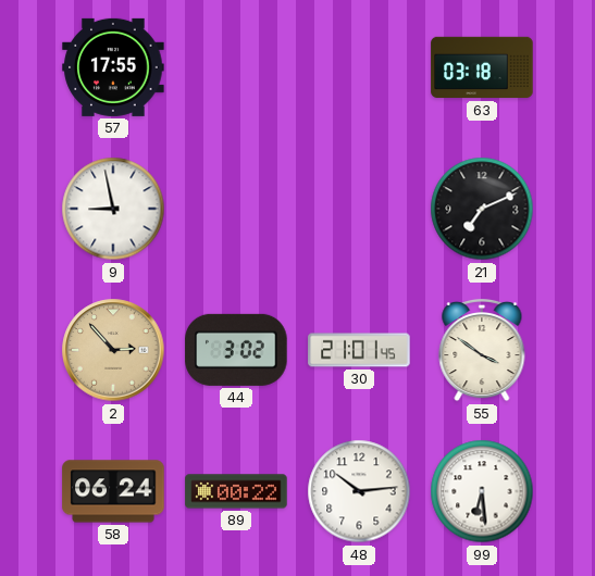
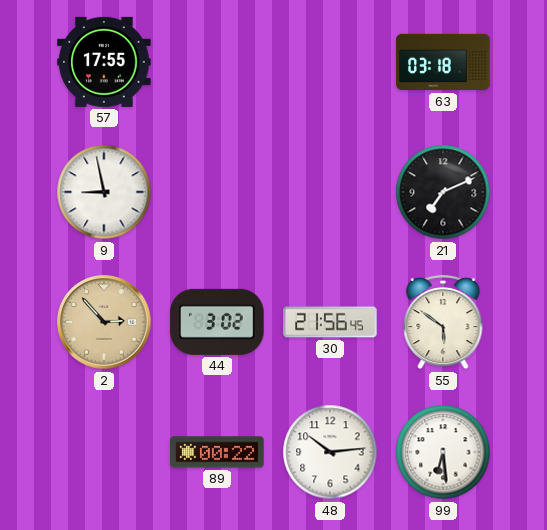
30: 21:01 -> 21:56
55: 3:51 -> 5:51
58: 06:24 -> none
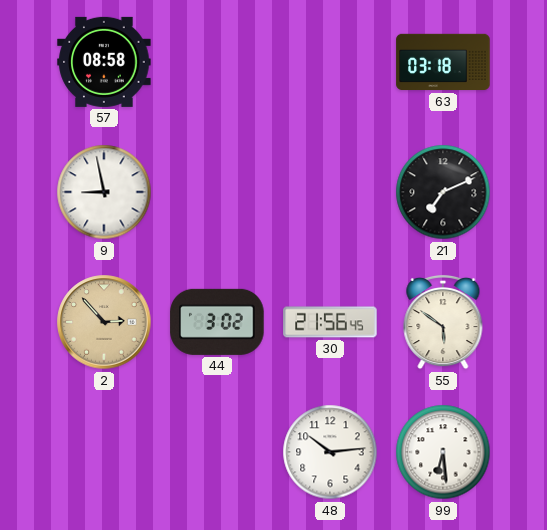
57: 17:55 -> 08:58
89: 00:22 -> none
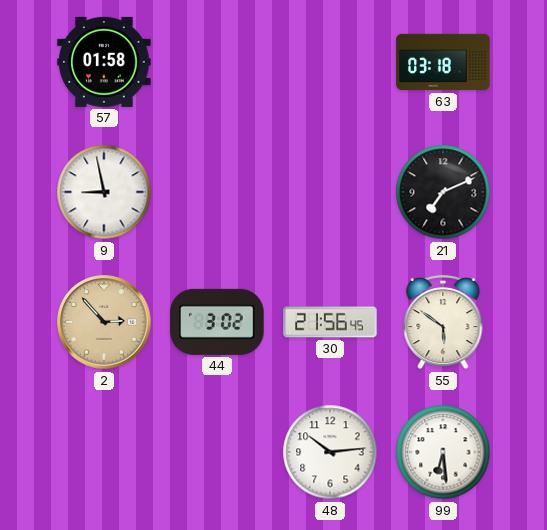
57: 08:58 -> 01:58
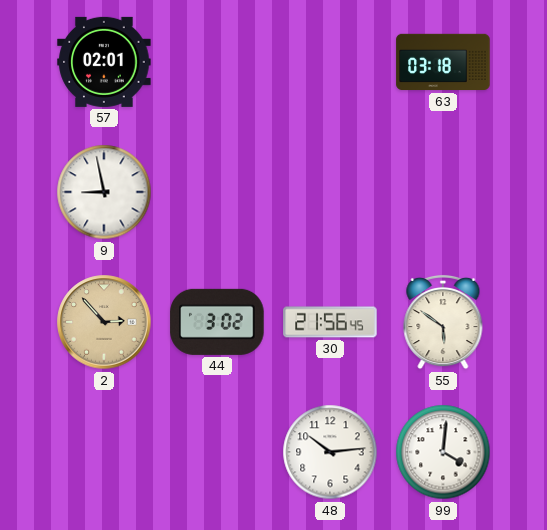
57: 01:58 -> 02:01
21: 7:11 -> none
99: 6:29 -> 4:01
